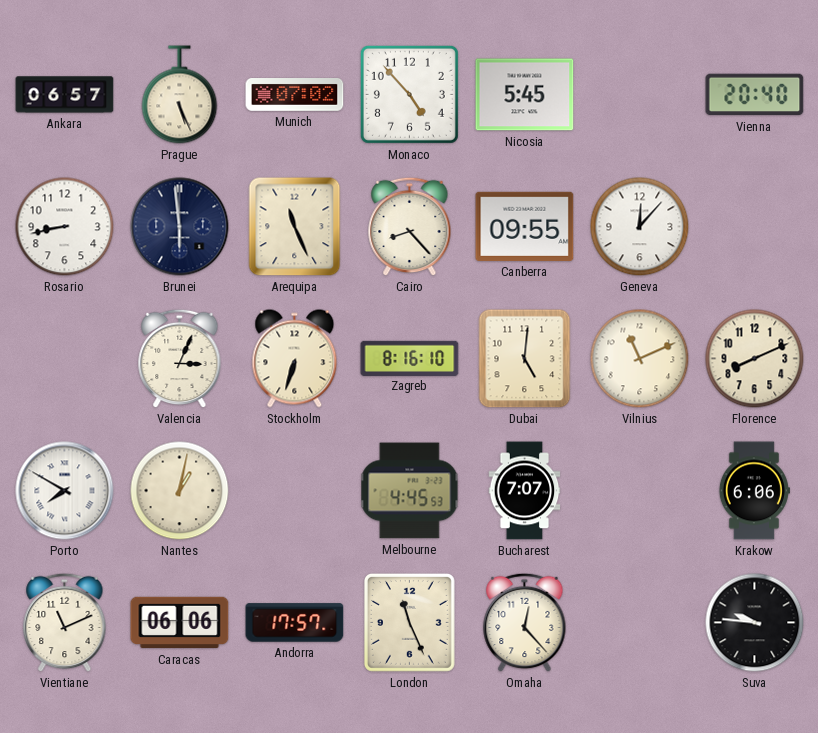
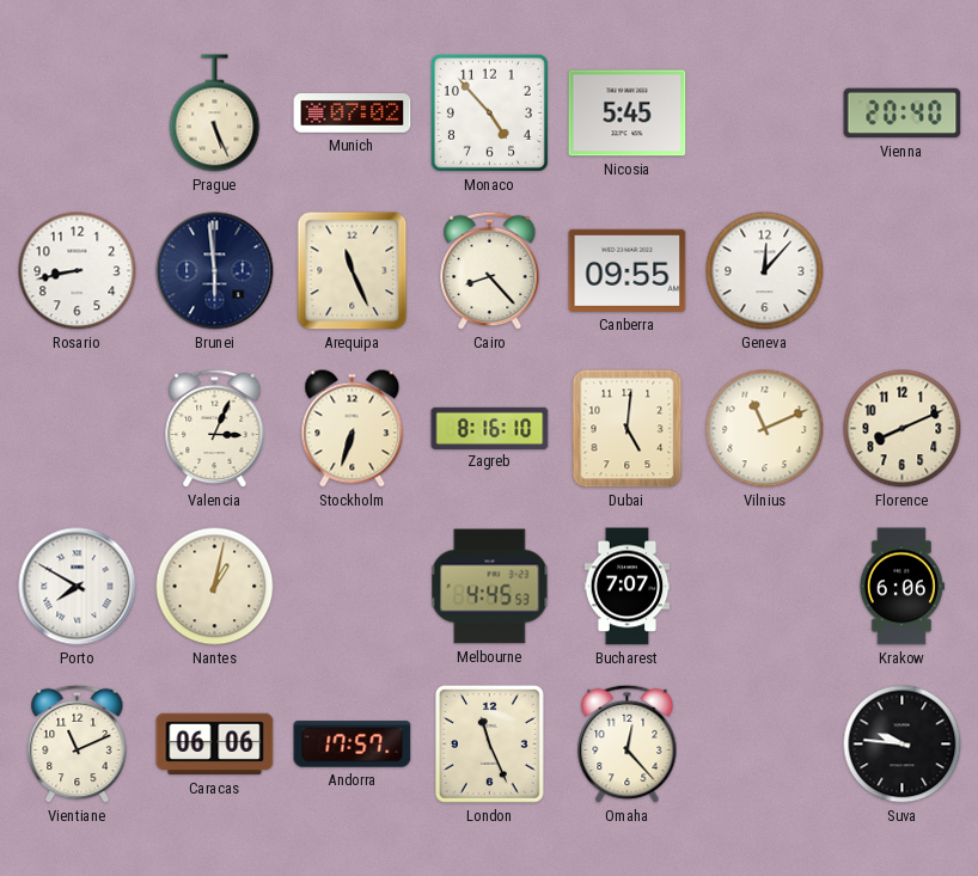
Ankara: 06:57 -> none
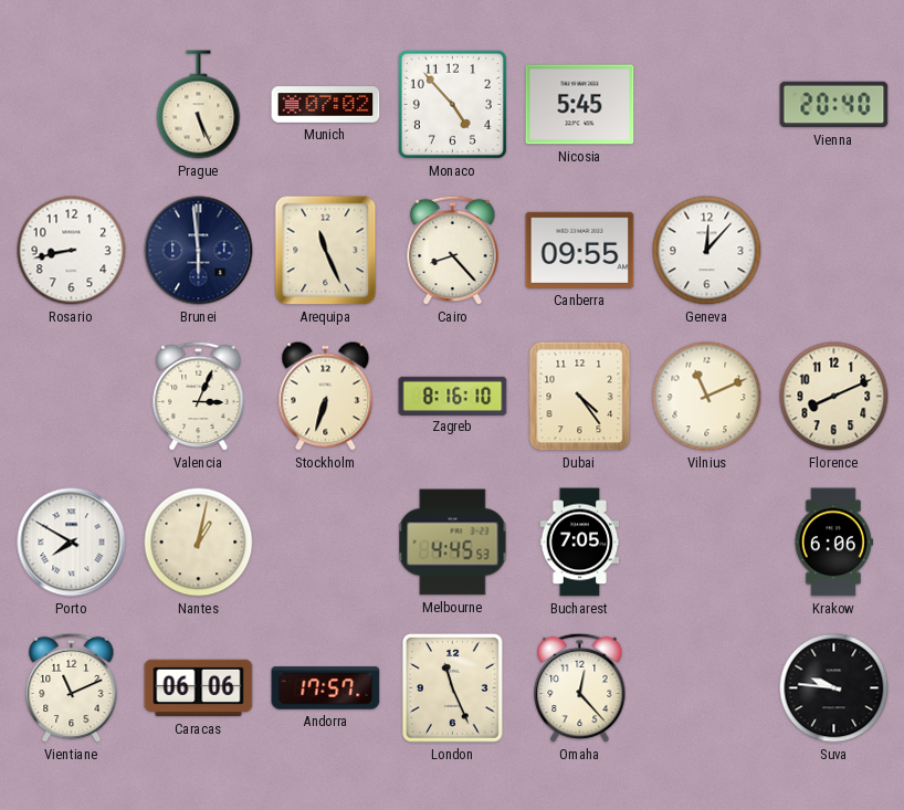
Dubai: 5:01 -> 4:24
Bucharest: 7:07 -> 7:05
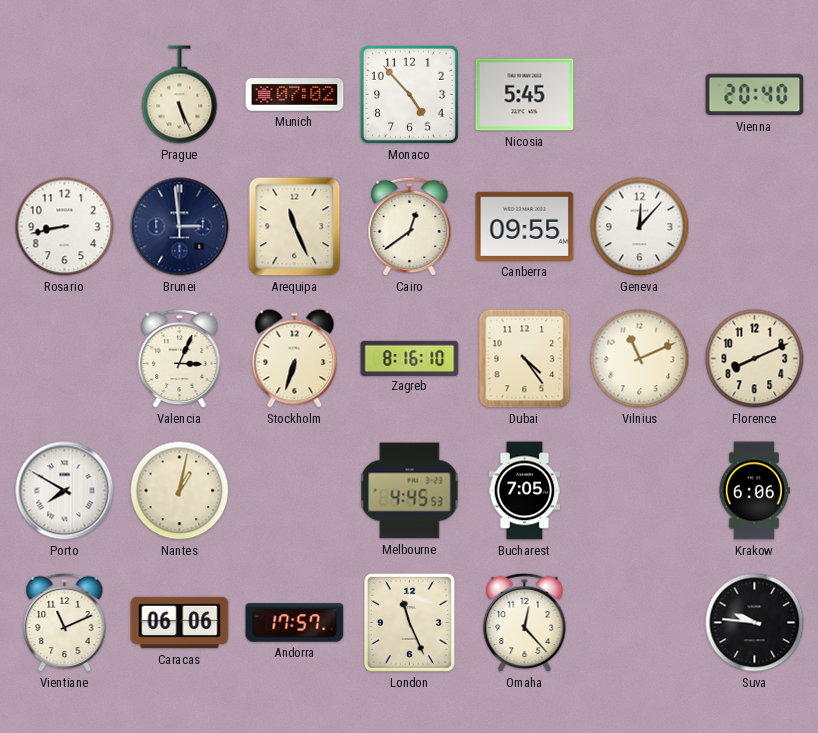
Brunei: 5:59 -> 2:59
Cairo: 8:23 -> 12:39
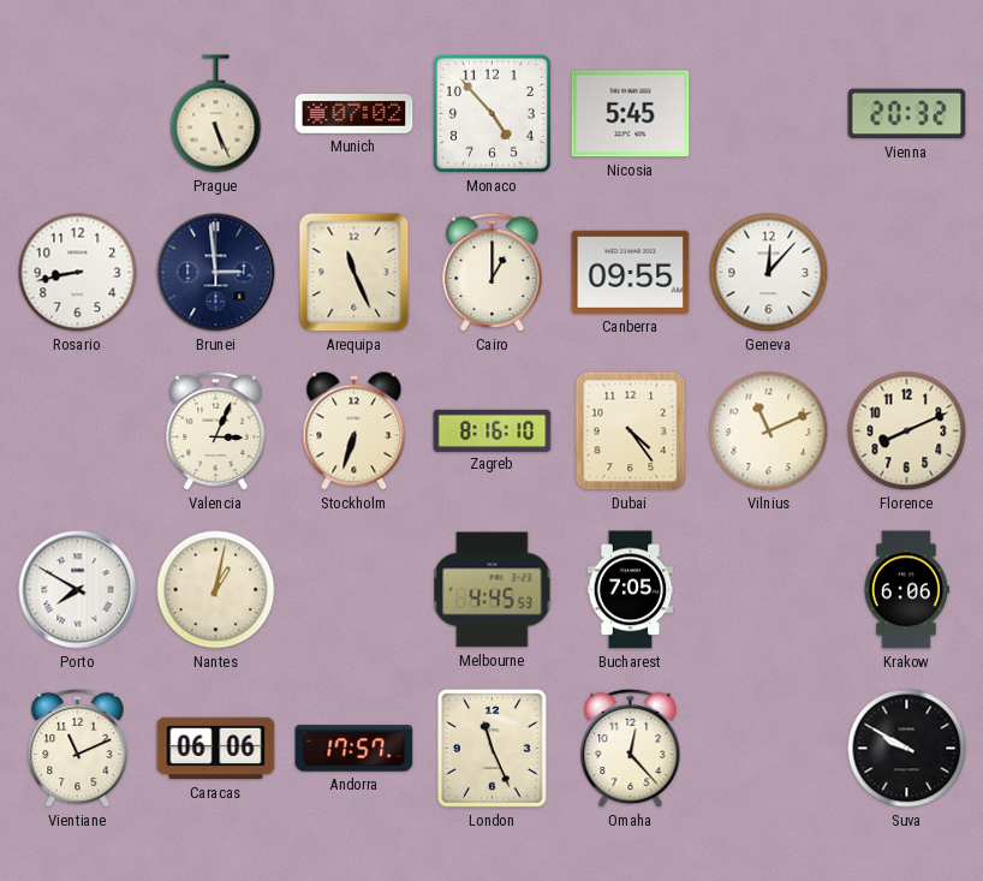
Vienna: 20:40 -> 20:32
Cairo: 12:39 -> 1:00
Suva: 9:46 -> 9:50
